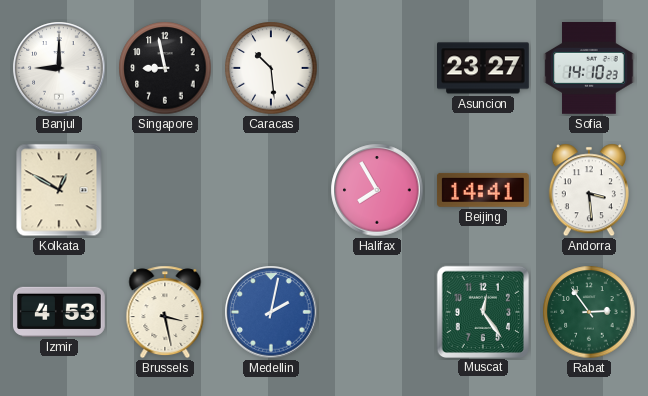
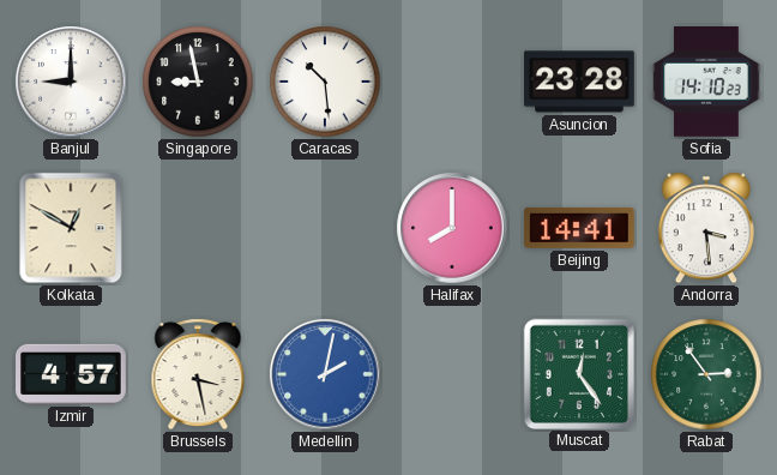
Asuncion: 23:27 -> 23:28
Halifax: 7:55 -> 8:00
Izmir: 4:53 -> 4:57
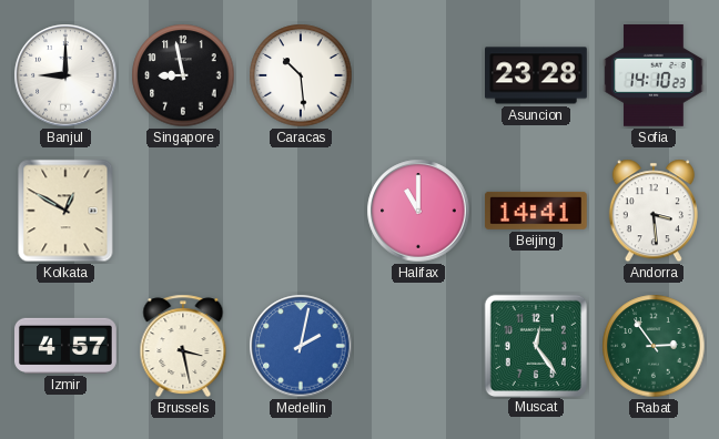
Halifax: 8:00 -> 11:00
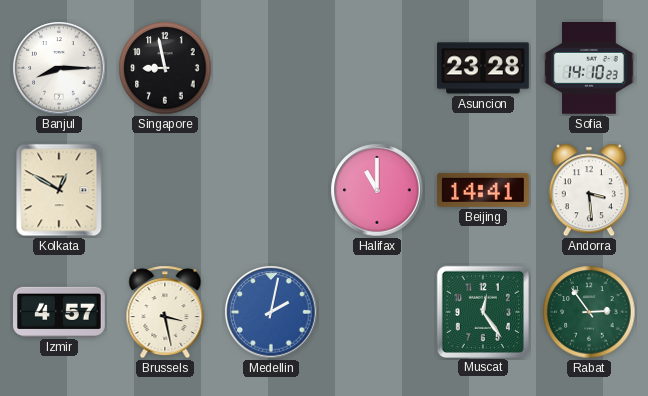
Banjul: 9:00 -> 8:15
Caracas: 10:29 -> none
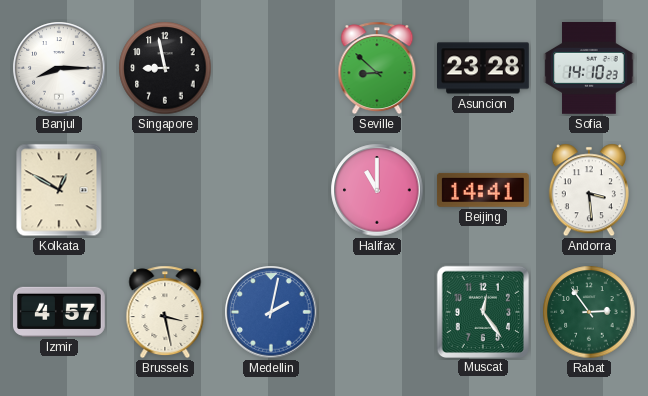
Seville: none -> 8:52
